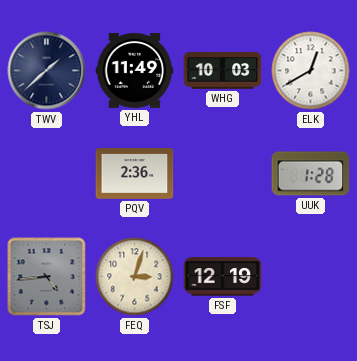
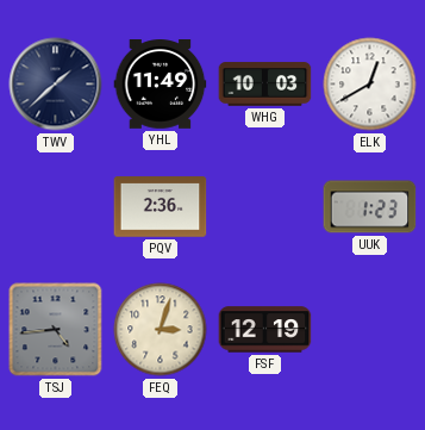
UUK: 1:28 -> 1:23
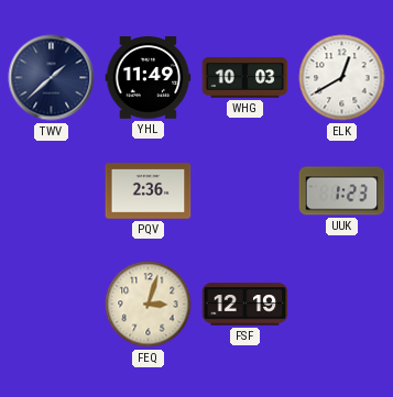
TSJ: 4:44 -> none
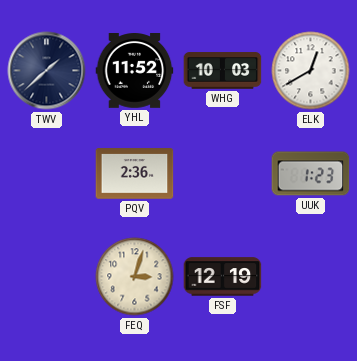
YHL: 11:49 -> 11:52
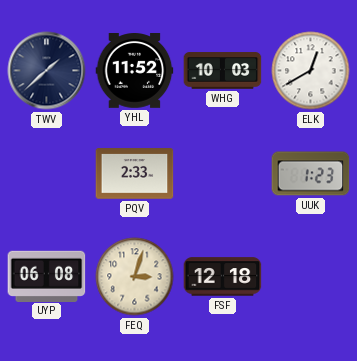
PQV: 2:36 -> 2:33
UYP: none -> 06:08
FSF: 12:19 -> 12:18
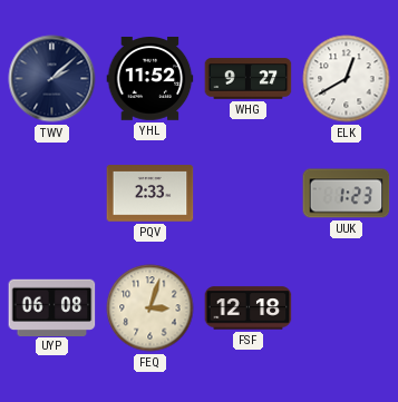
TWV: 1:38 -> 2:08
WHG: 10:03 -> 9:27
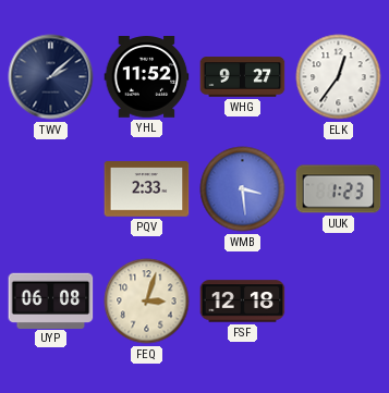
ELK: 12:40 -> 12:36
WMB: none -> 3:29
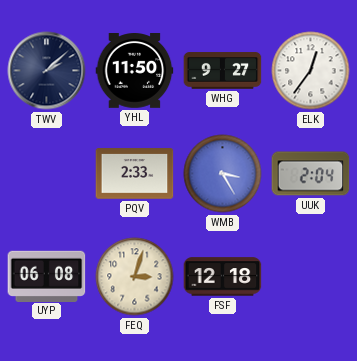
YHL: 11:52 -> 11:50
WMB: 3:29 -> 3:25
UUK: 1:23 -> 2:04
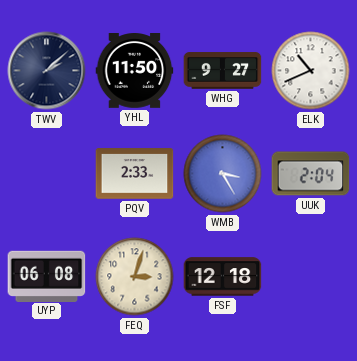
ELK: 12:36 -> 10:41
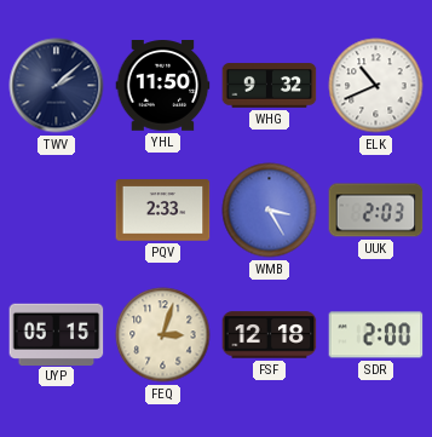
WHG: 9:27 -> 9:32
UUK: 2:04 -> 2:03
UYP: 06:08 -> 05:15
SDR: none -> 2:00
